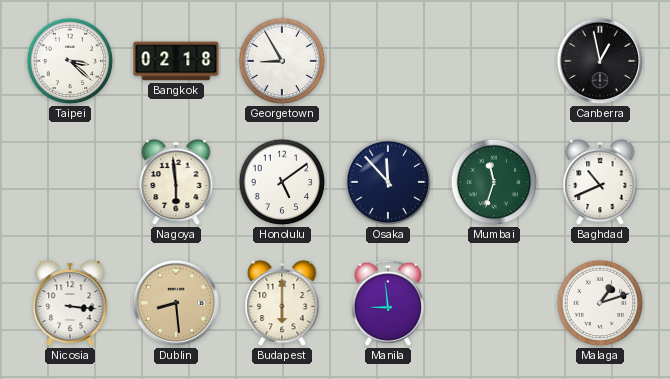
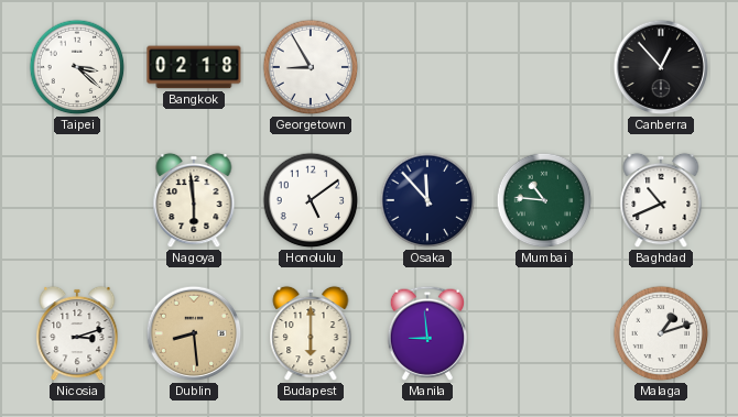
Canberra: 12:58 -> 12:53
Mumbai: 11:33 -> 10:46
Nicosia: 3:16 -> 3:12
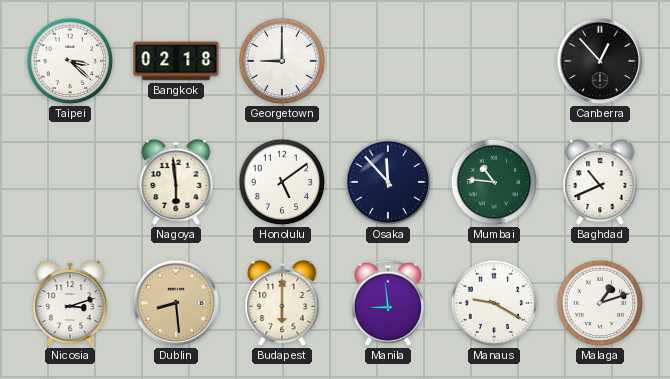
Georgetown: 8:55 -> 9:00
Manaus: none -> 9:20
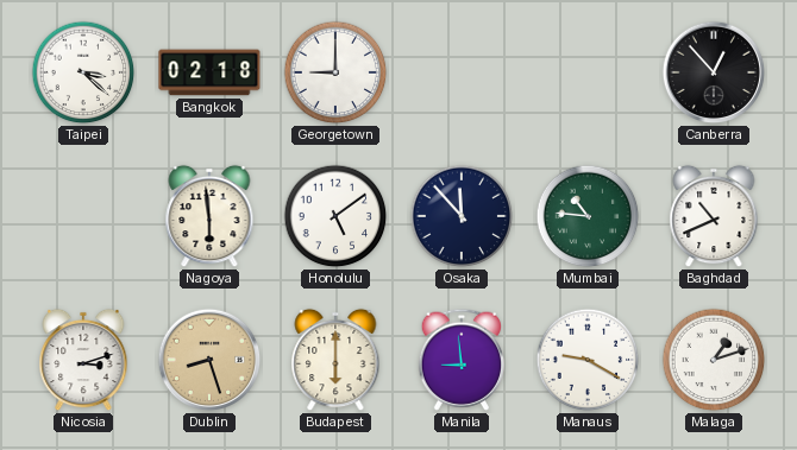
Dublin: 8:29 -> 8:27
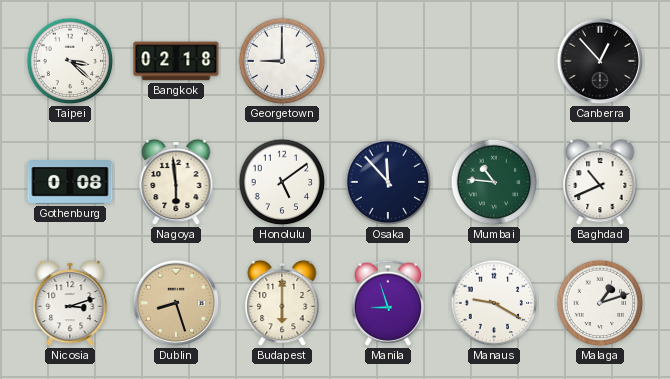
Gothenburg: none -> 0:08
Manila: 8:59 -> 8:57
